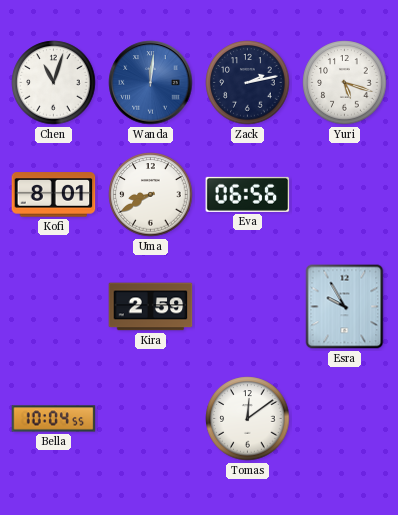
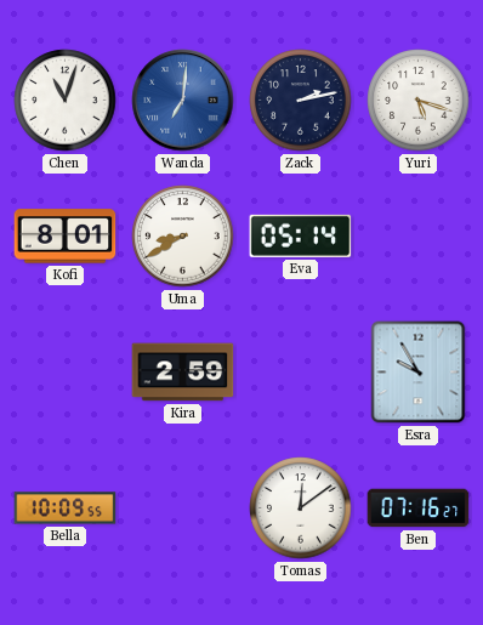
Wanda: 12:01 -> 7:01
Eva: 06:56 -> 05:14
Bella: 10:04 -> 10:09
Ben: none -> 07:16
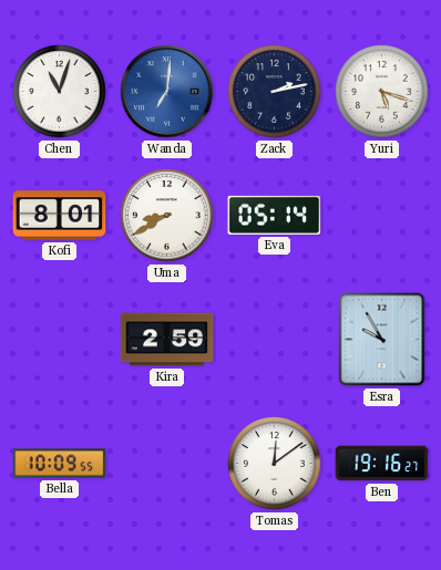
Ben: 07:16 -> 19:16
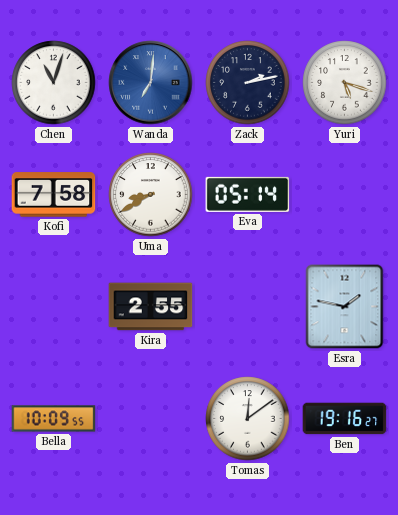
Kofi: 8:01 -> 7:58
Kira: 2:59 -> 2:55
Esra: 9:55 -> 1:47
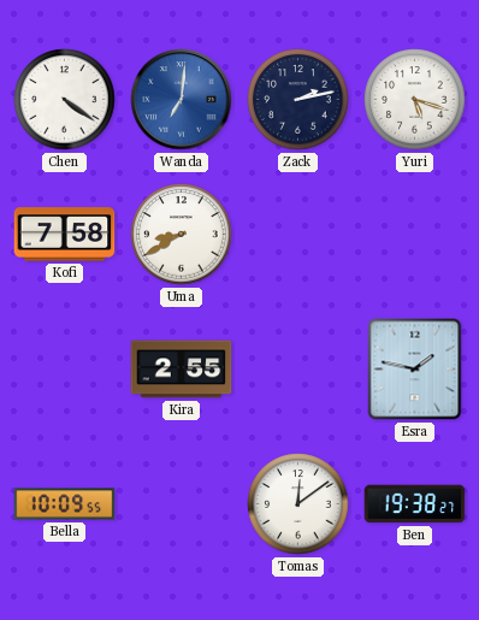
Chen: 11:03 -> 4:21
Eva: 05:14 -> none
Ben: 19:16 -> 19:38
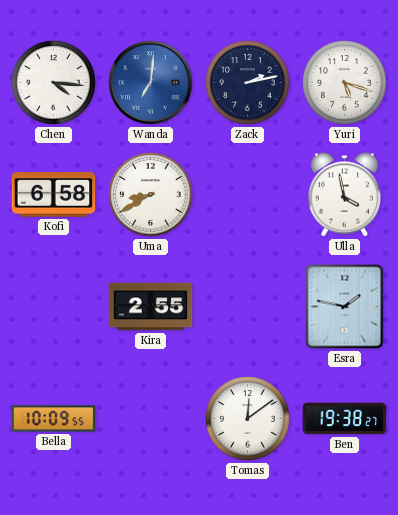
Chen: 4:21 -> 4:16
Kofi: 7:58 -> 6:58
Ulla: none -> 3:58
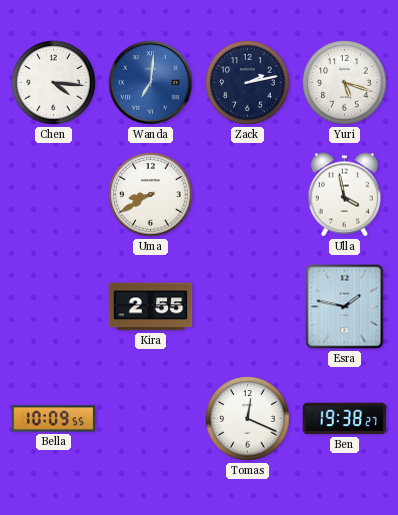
Kofi: 6:58 -> none
Tomas: 12:09 -> 12:19
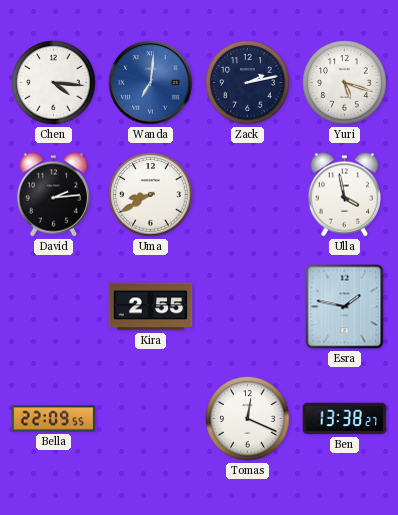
David: none -> 2:14
Bella: 10:09 -> 22:09
Ben: 19:38 -> 13:38
